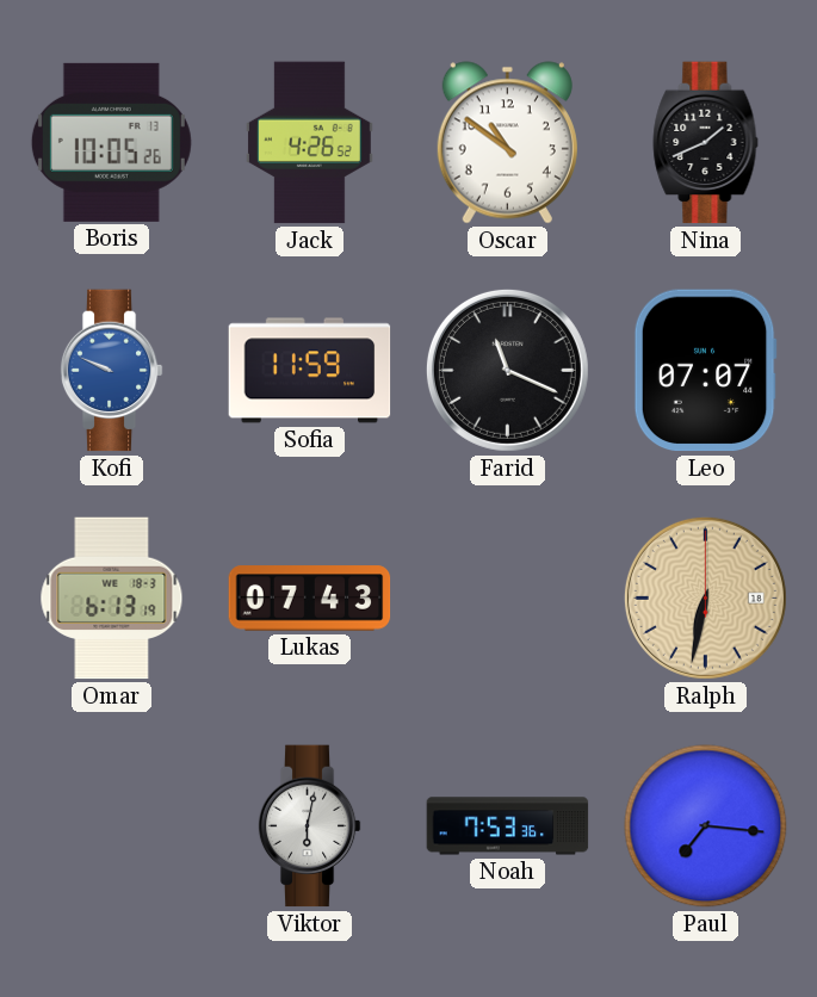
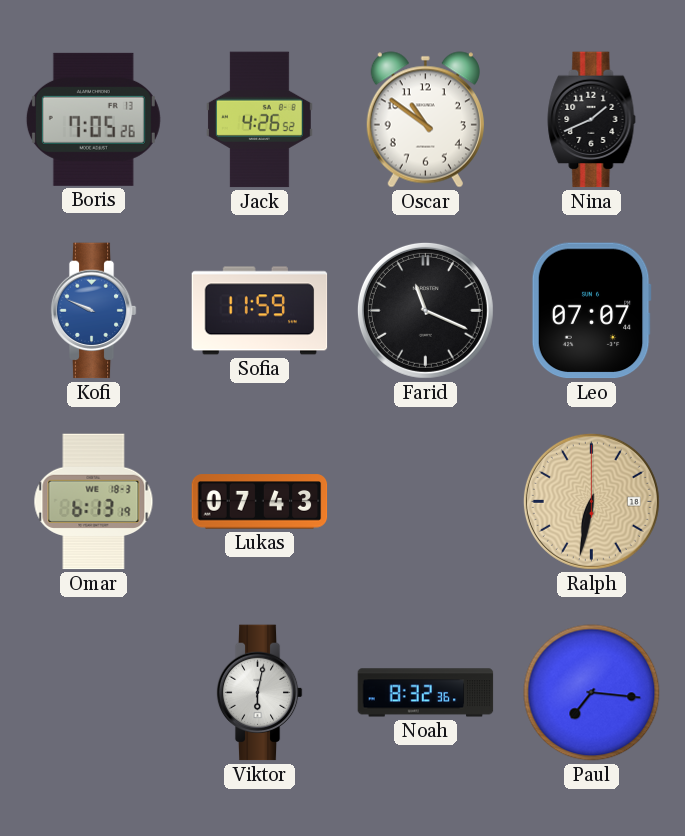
Boris: 10:05 -> 7:05
Noah: 7:53 -> 8:32
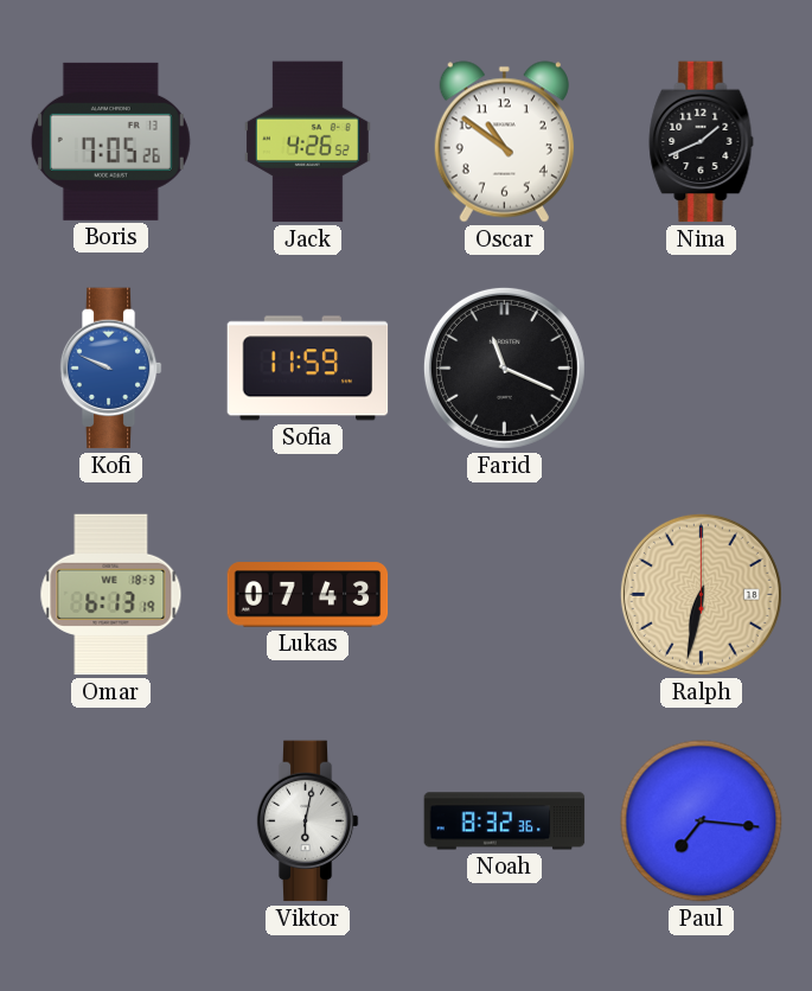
Leo: 07:07 -> none
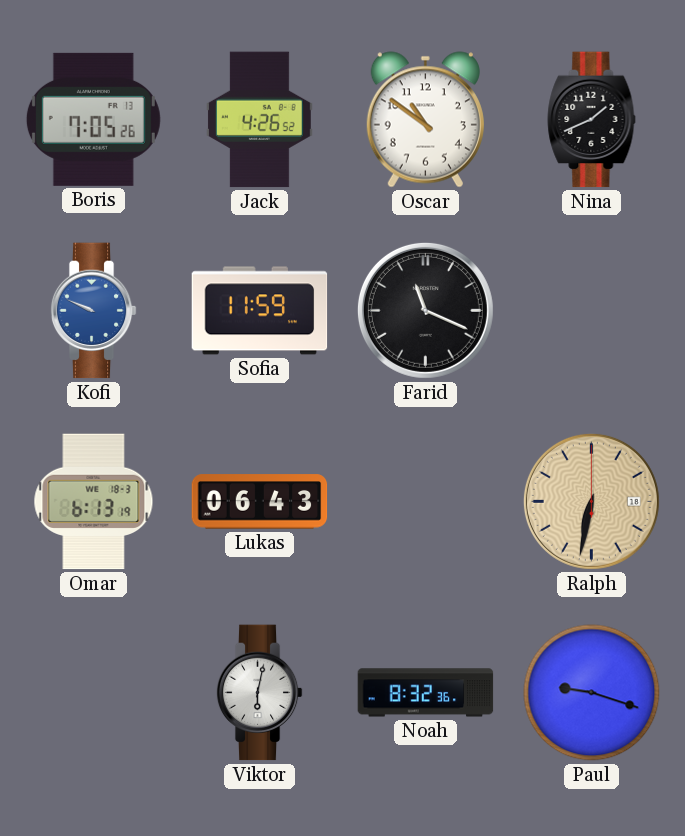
Lukas: 07:43 -> 06:43
Paul: 7:16 -> 9:18
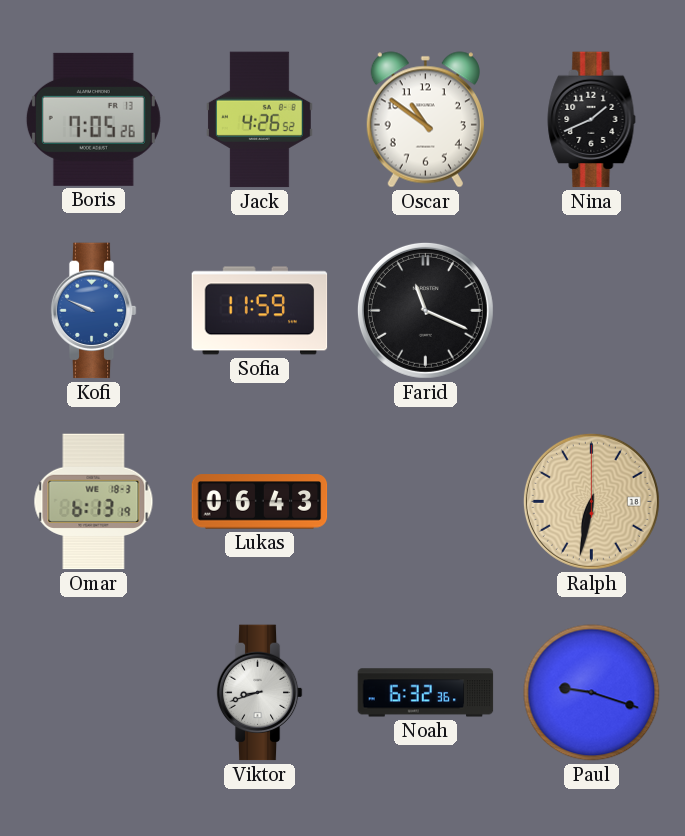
Viktor: 6:02 -> 8:42
Noah: 8:32 -> 6:32
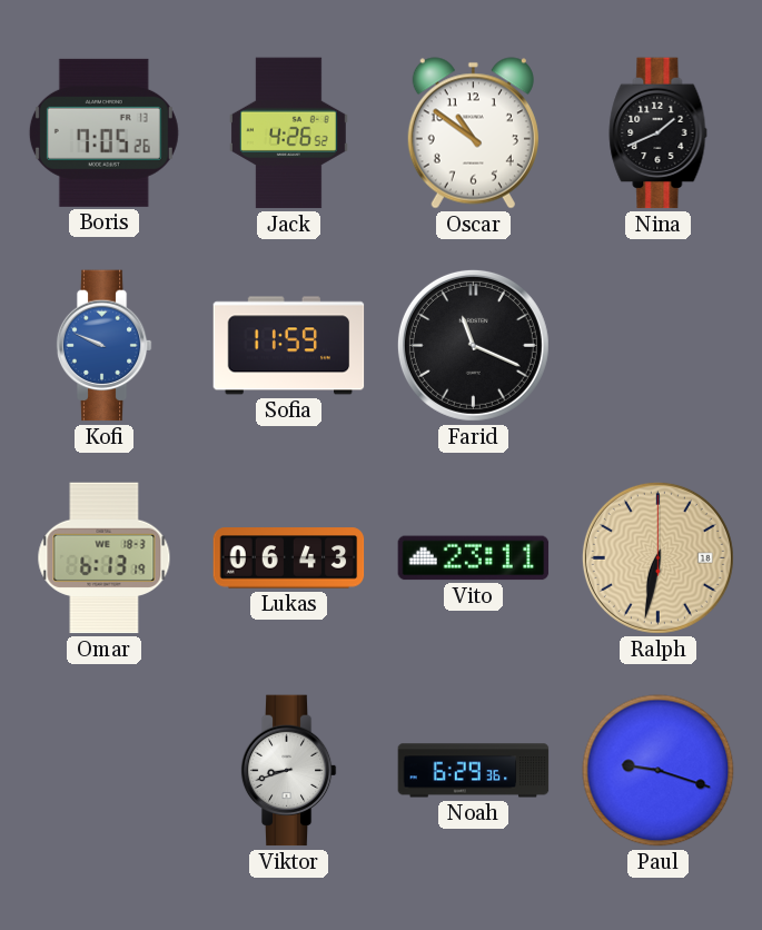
Vito: none -> 23:11
Noah: 6:32 -> 6:29
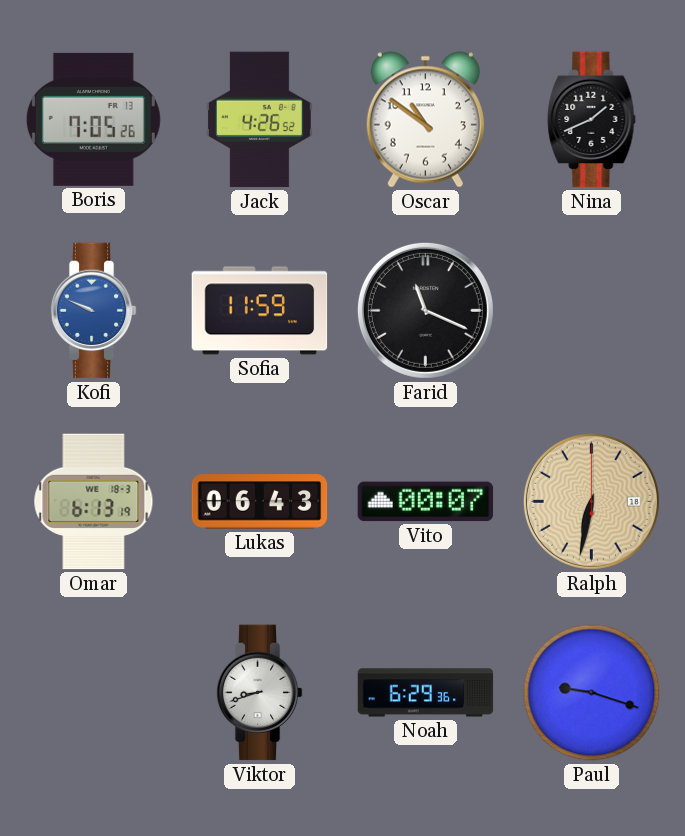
Vito: 23:11 -> 00:07
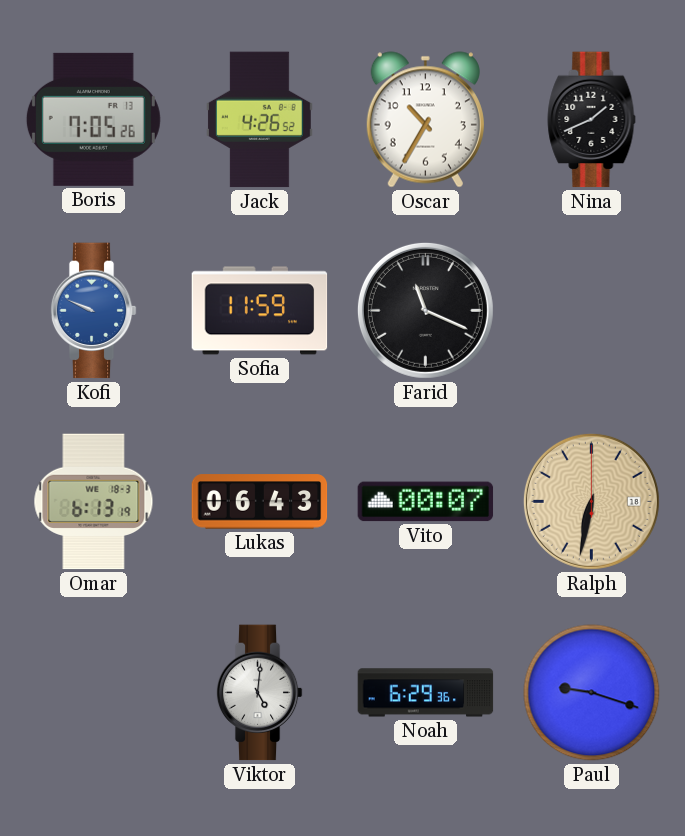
Oscar: 10:51 -> 10:35
Viktor: 8:42 -> 5:01
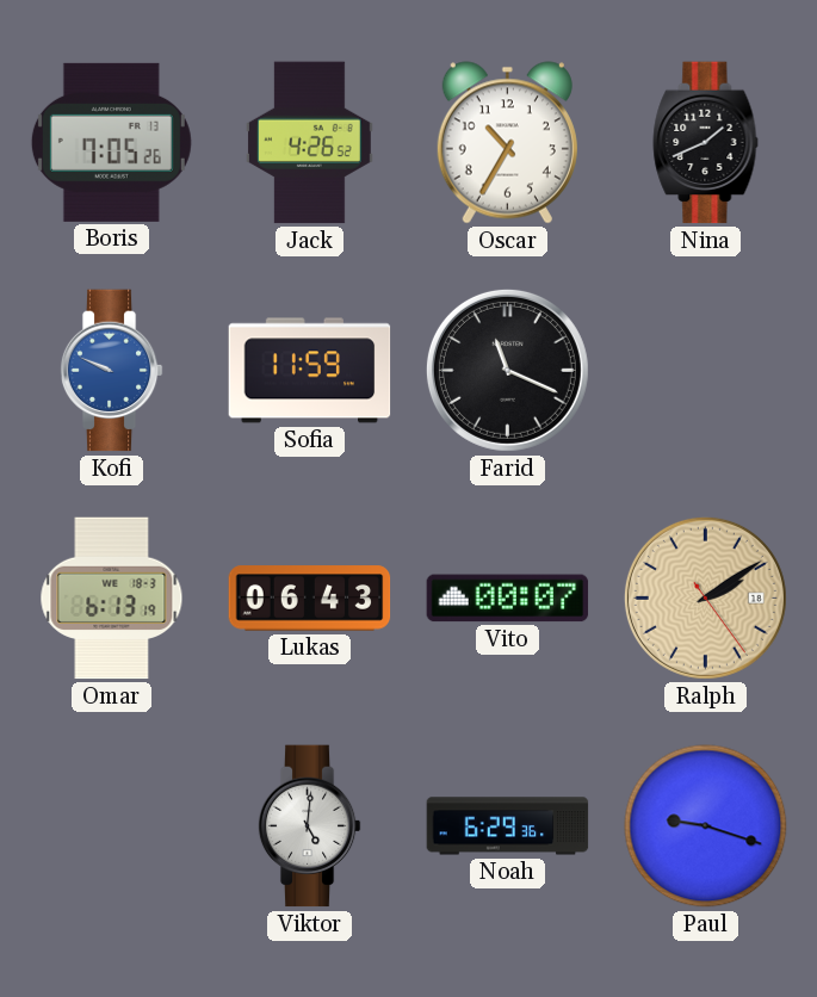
Ralph: 6:32 -> 2:09
